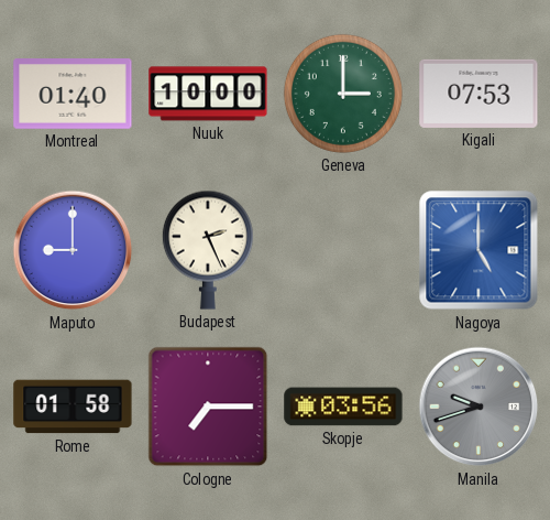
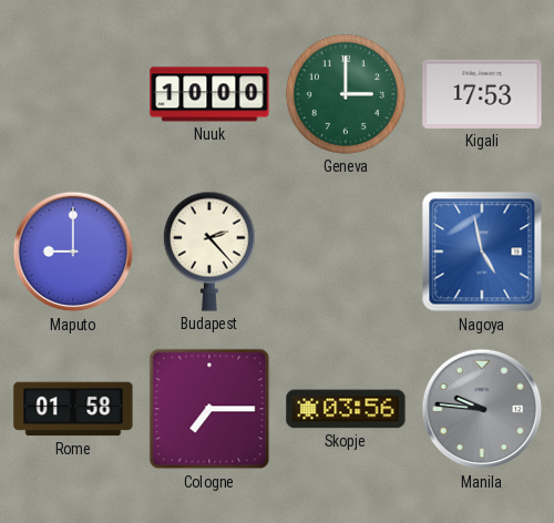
Montreal: 01:40 -> none
Kigali: 07:53 -> 17:53
Budapest: 2:26 -> 2:23
Nagoya: 5:00 -> 4:58
Manila: 9:42 -> 9:46
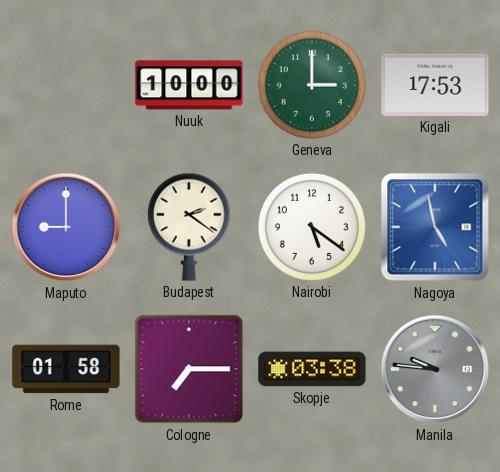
Budapest: 2:23 -> 2:21
Nairobi: none -> 5:21
Skopje: 03:56 -> 03:38
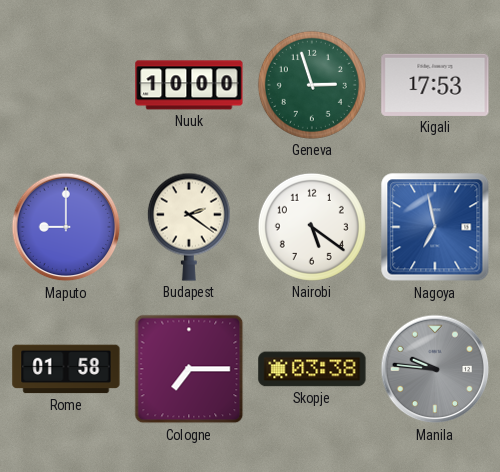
Geneva: 3:00 -> 2:57
Nagoya: 4:58 -> 6:58
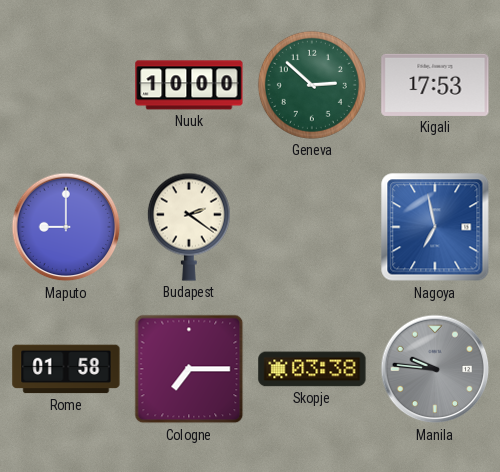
Geneva: 2:57 -> 2:52
Nairobi: 5:21 -> none
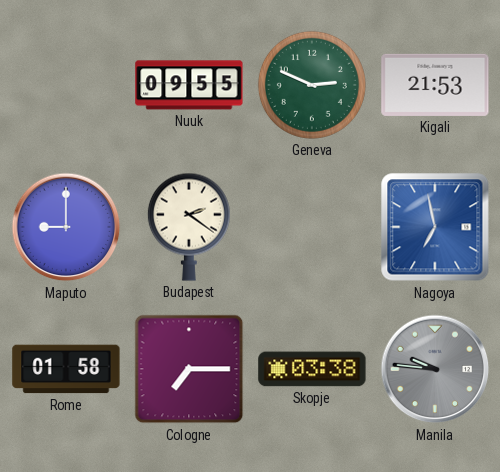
Nuuk: 10:00 -> 09:55
Geneva: 2:52 -> 2:49
Kigali: 17:53 -> 21:53
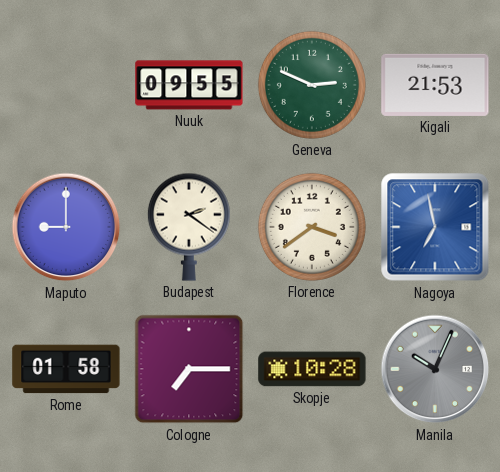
Florence: none -> 3:39
Skopje: 03:38 -> 10:28
Manila: 9:46 -> 10:04
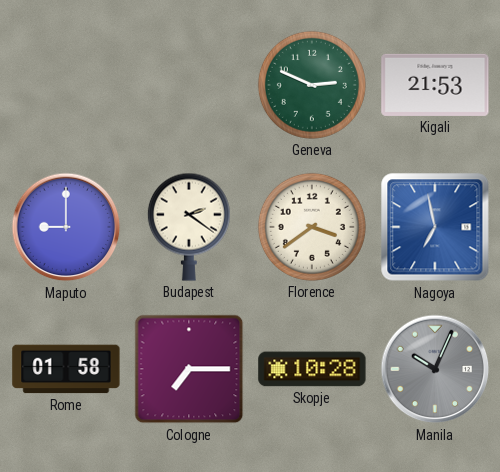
Nuuk: 09:55 -> none
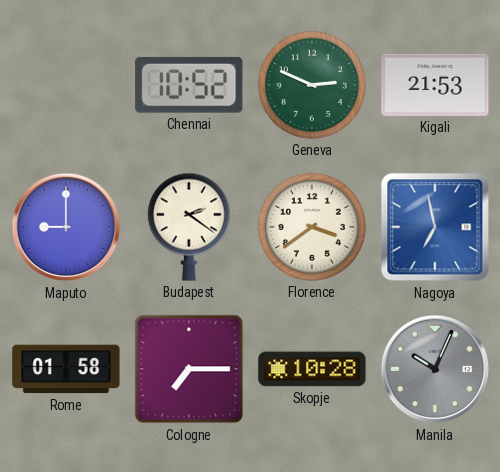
Chennai: none -> 10:52
